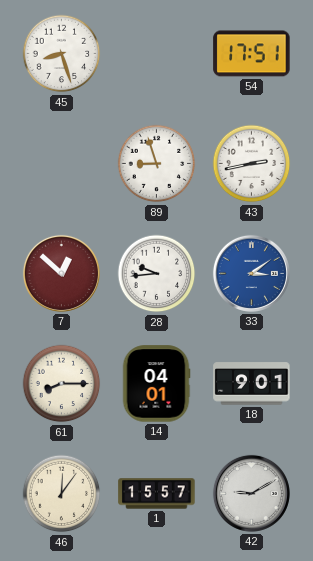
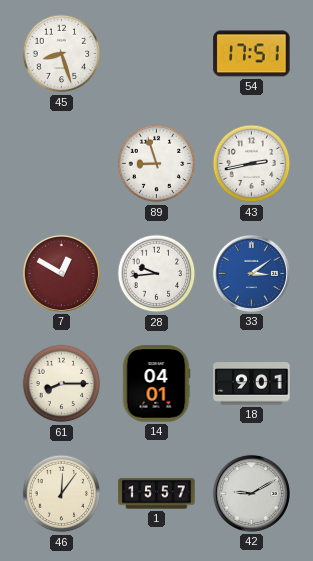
7: 12:52 -> 12:50
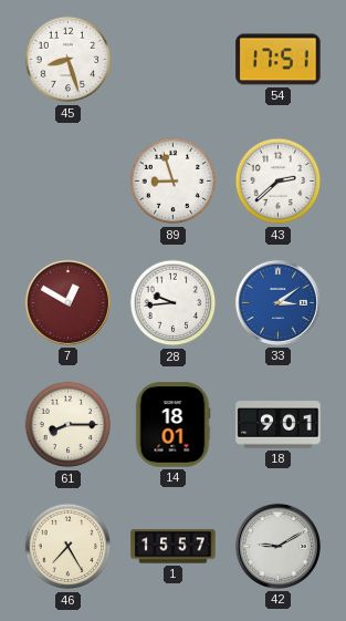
43: 2:43 -> 2:38
14: 04:01 -> 18:01
46: 12:06 -> 7:25
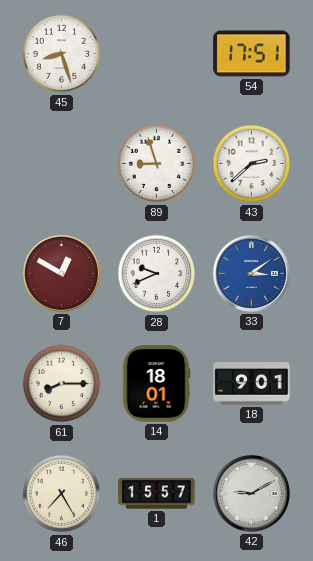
28: 9:44 -> 9:41
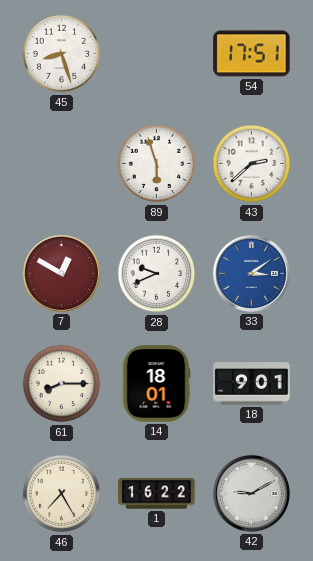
89: 8:57 -> 5:57
1: 15:57 -> 16:22
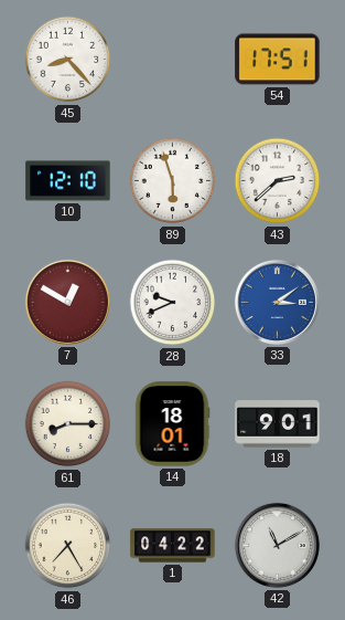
45: 8:27 -> 8:23
10: none -> 12:10
1: 16:22 -> 04:22
42: 9:10 -> 11:10
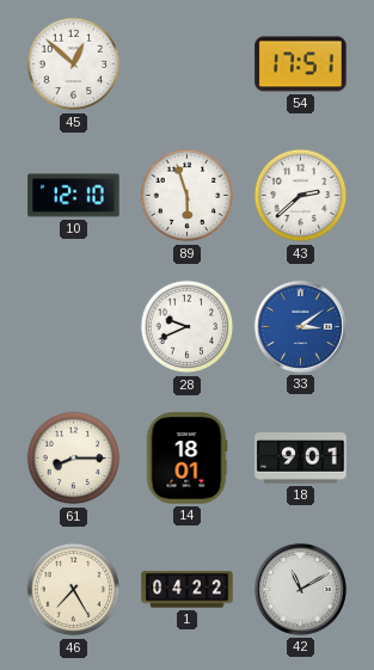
45: 8:23 -> 12:52
7: 12:50 -> none
